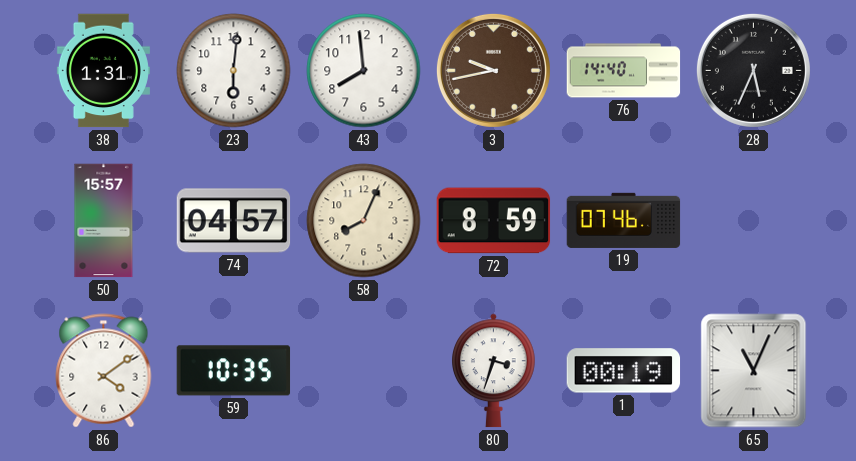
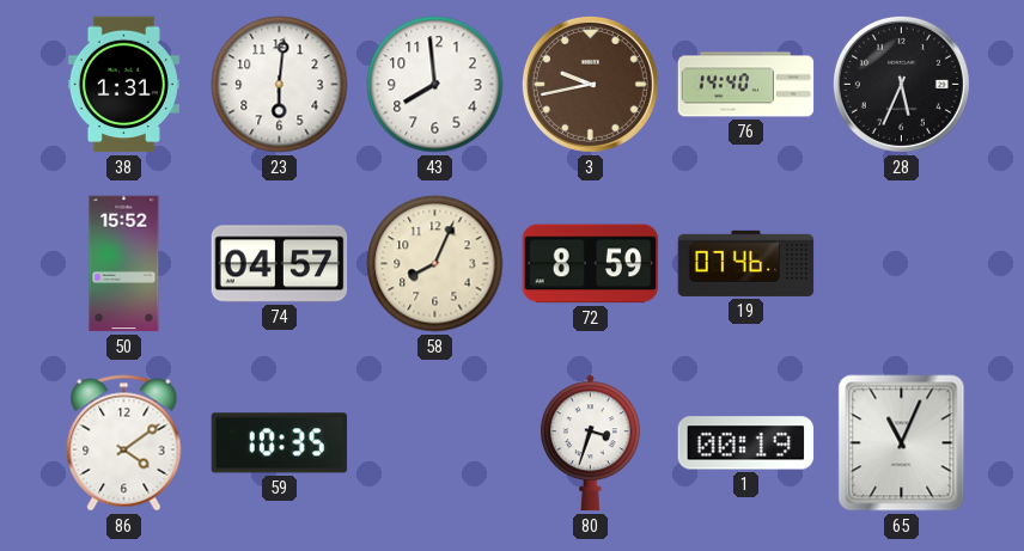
50: 15:57 -> 15:52
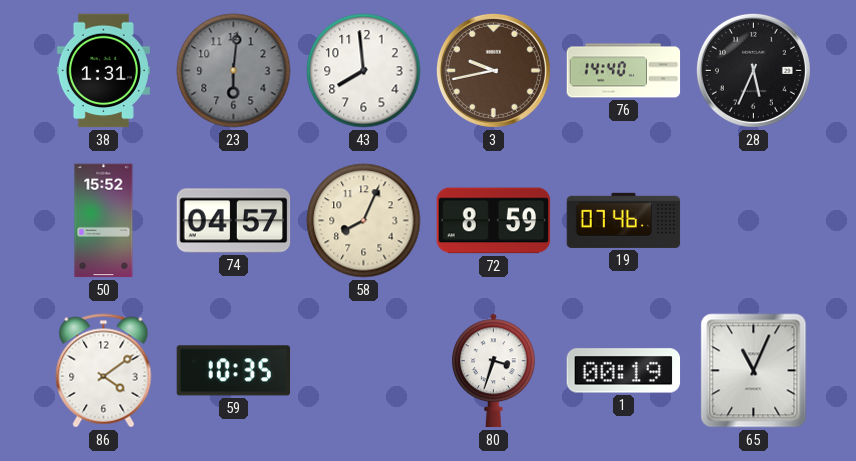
23 dial: white -> grey
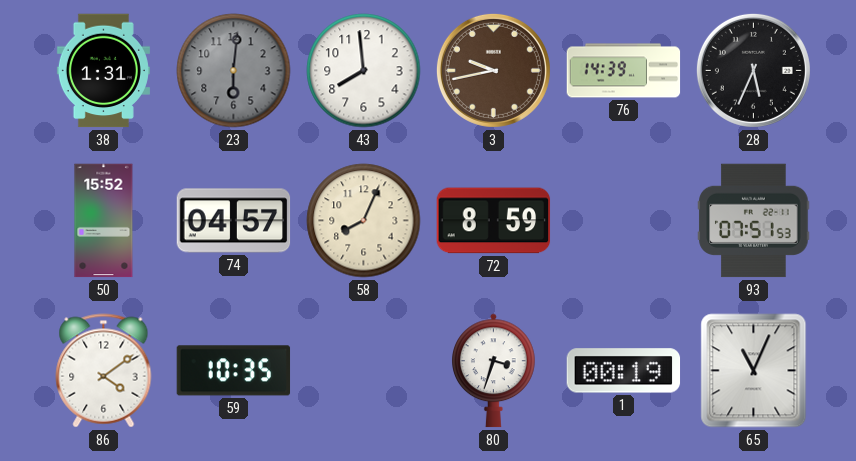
76: 14:40 -> 14:39
19: 07:46 -> none
93: none -> 07:51
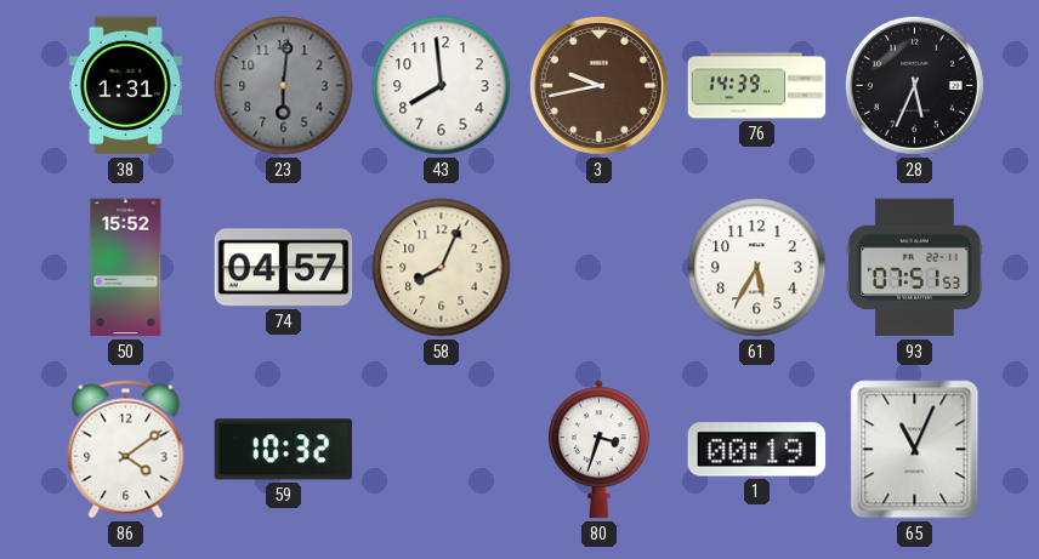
72: 8:59 -> none
61: none -> 5:35
59: 10:35 -> 10:32
